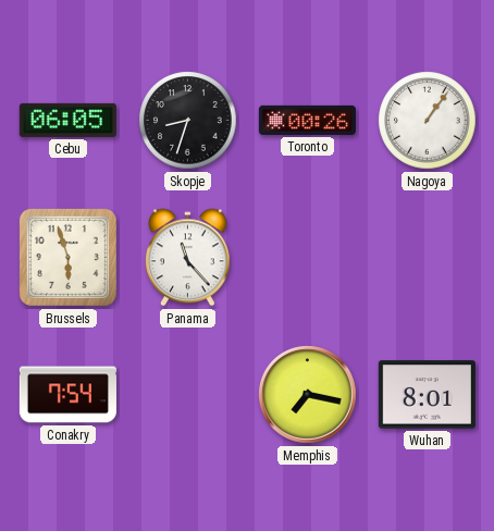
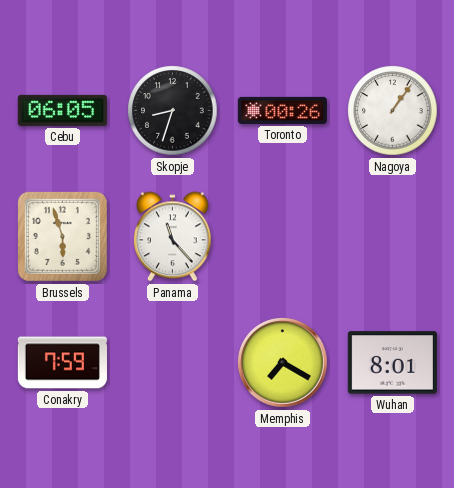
Conakry: 7:54 -> 7:59
Memphis: 7:17 -> 7:20
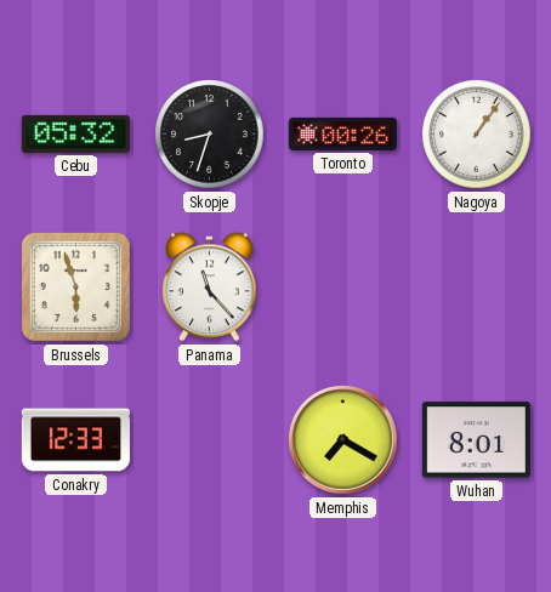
Cebu: 06:05 -> 05:32
Conakry: 7:59 -> 12:33
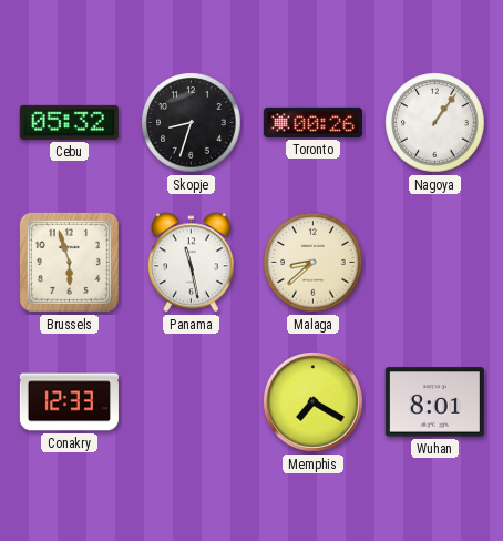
Panama: 11:23 -> 11:28
Malaga: none -> 8:38
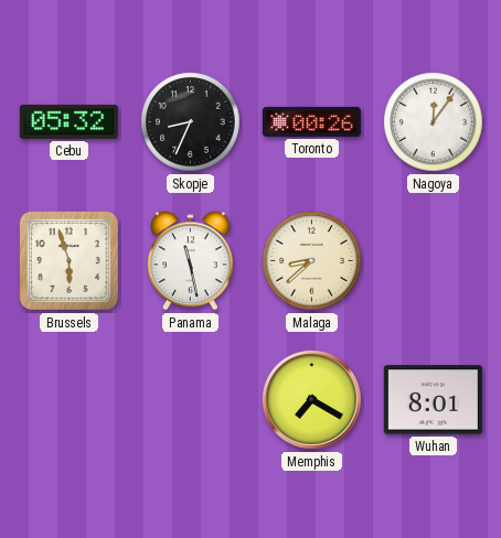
Skopje: 8:33 -> 8:34
Nagoya: 1:06 -> 12:06
Conakry: 12:33 -> none
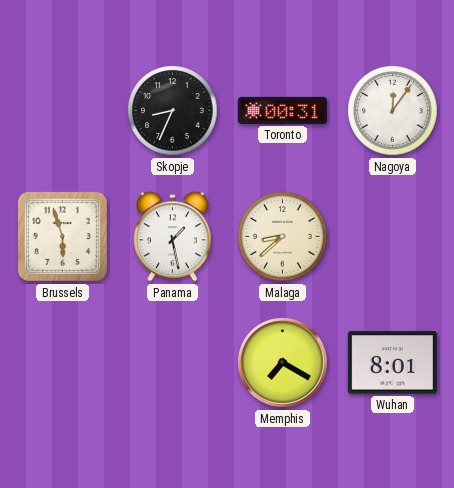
Cebu: 05:32 -> none
Toronto: 00:26 -> 00:31
Panama: 11:28 -> 1:28
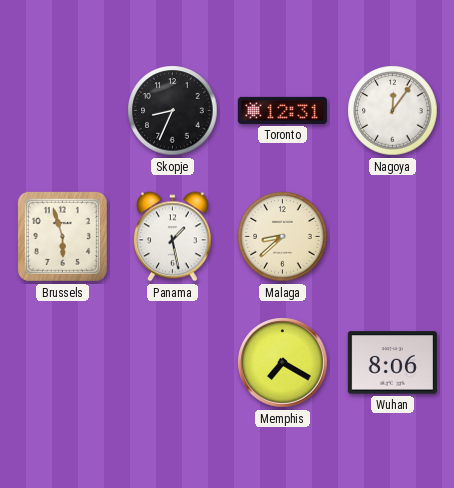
Toronto: 00:31 -> 12:31
Wuhan: 8:01 -> 8:06
